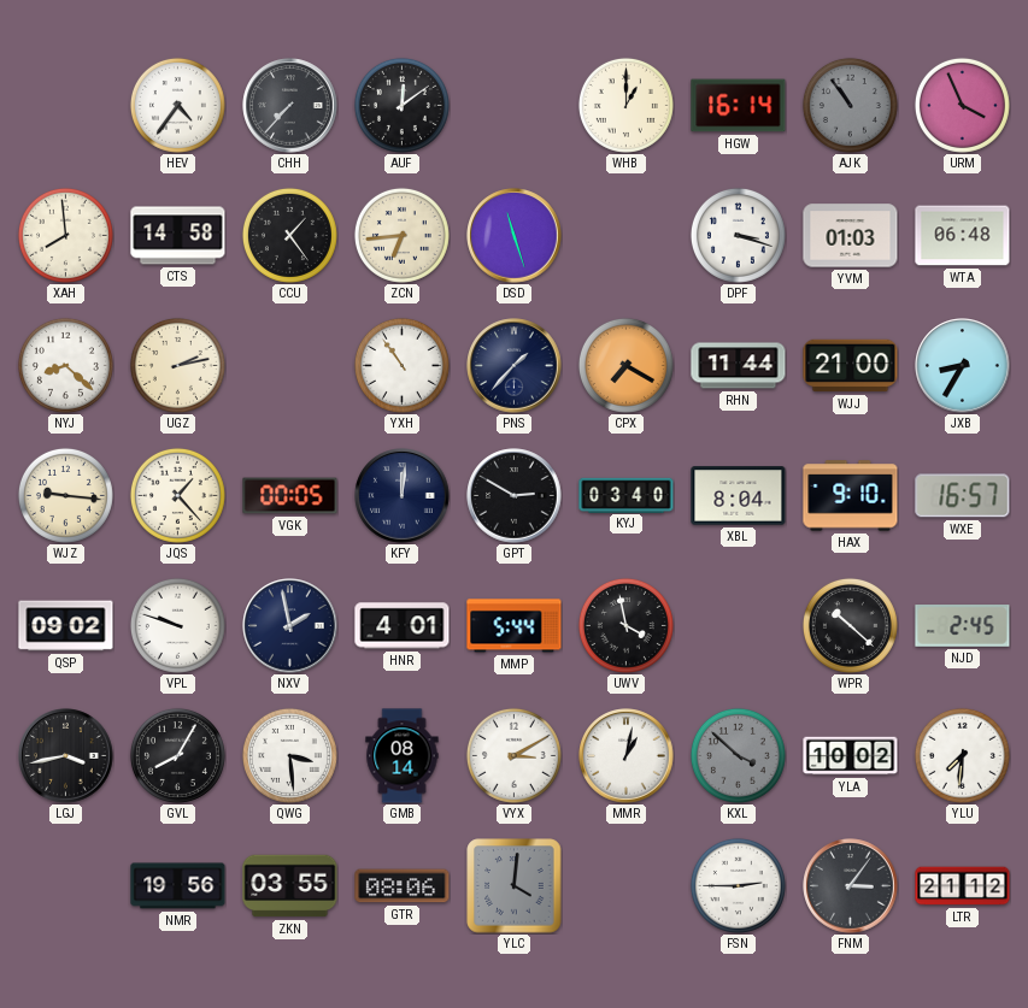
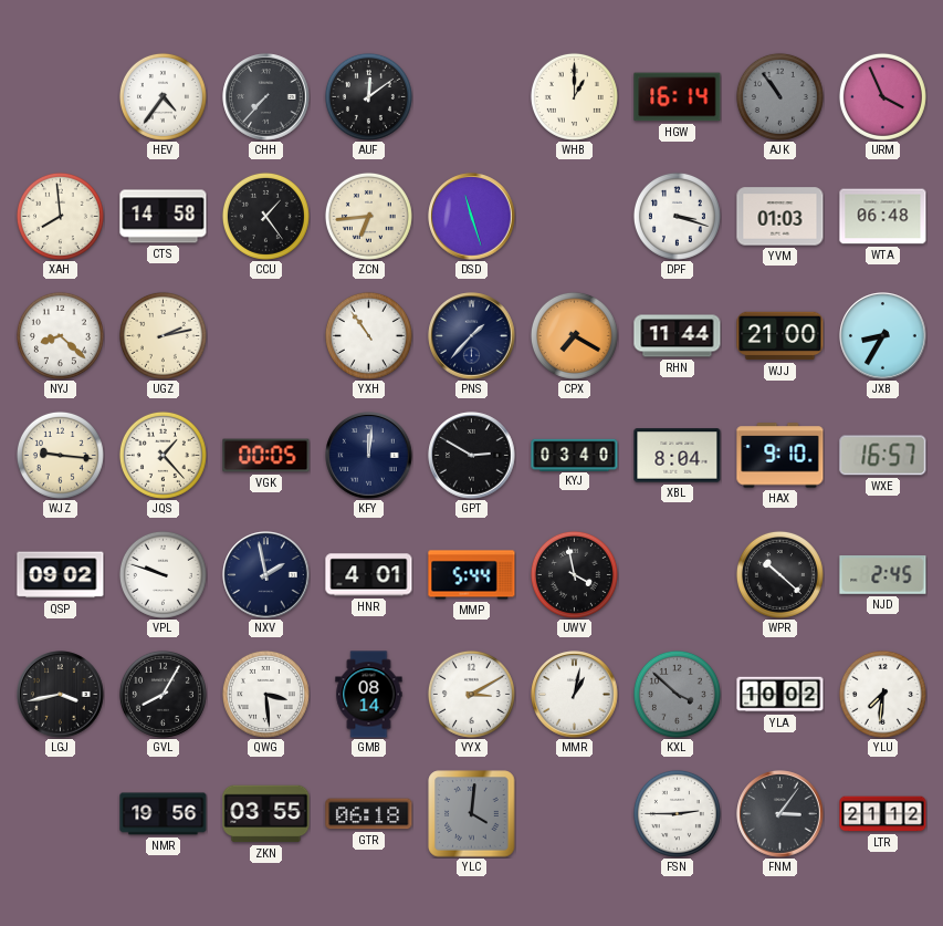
GTR: 08:06 -> 06:18
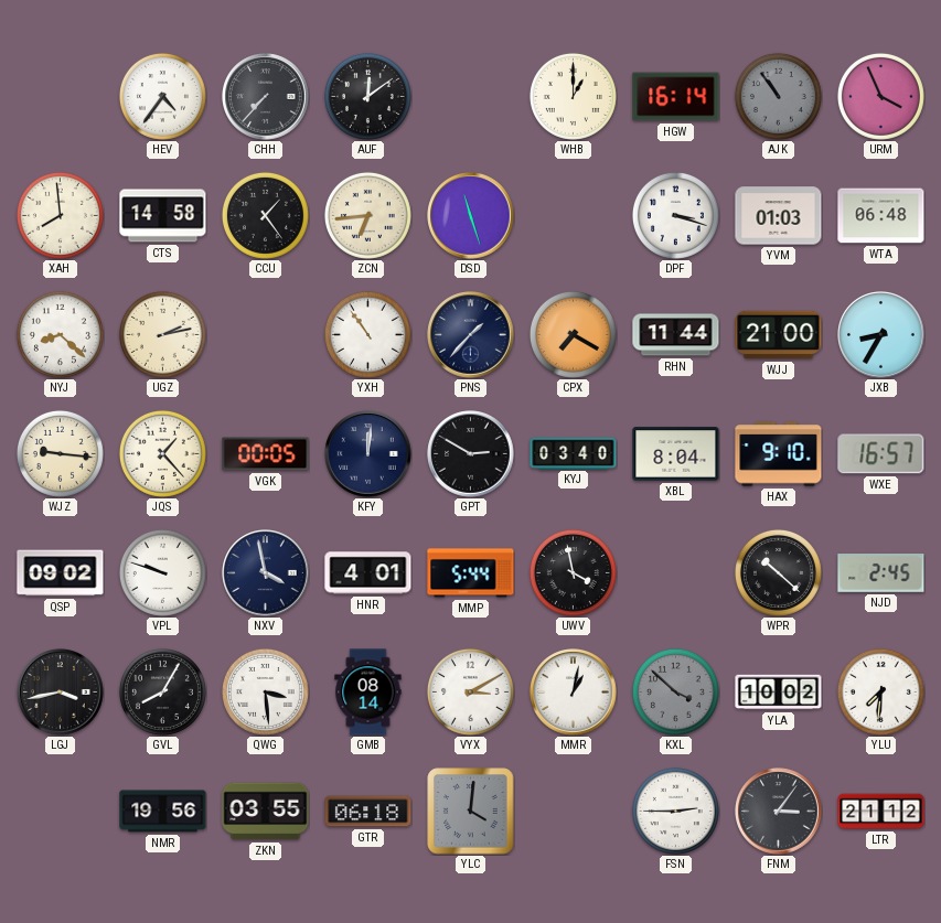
NXV: 1:58 -> 3:58
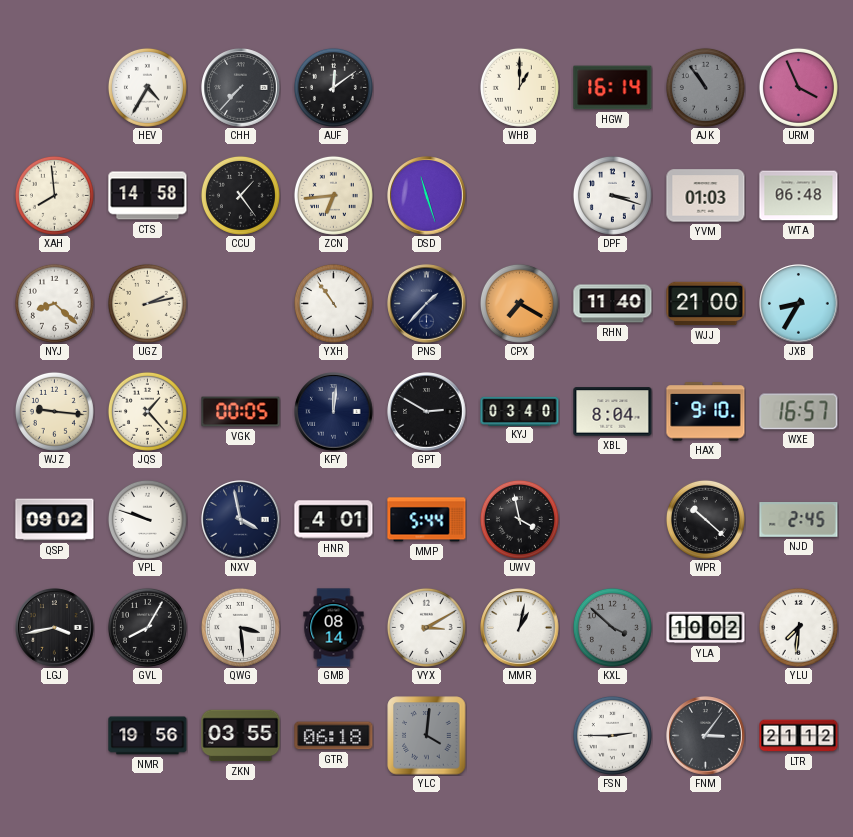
HEV: 4:36 -> 4:35
RHN: 11:44 -> 11:40
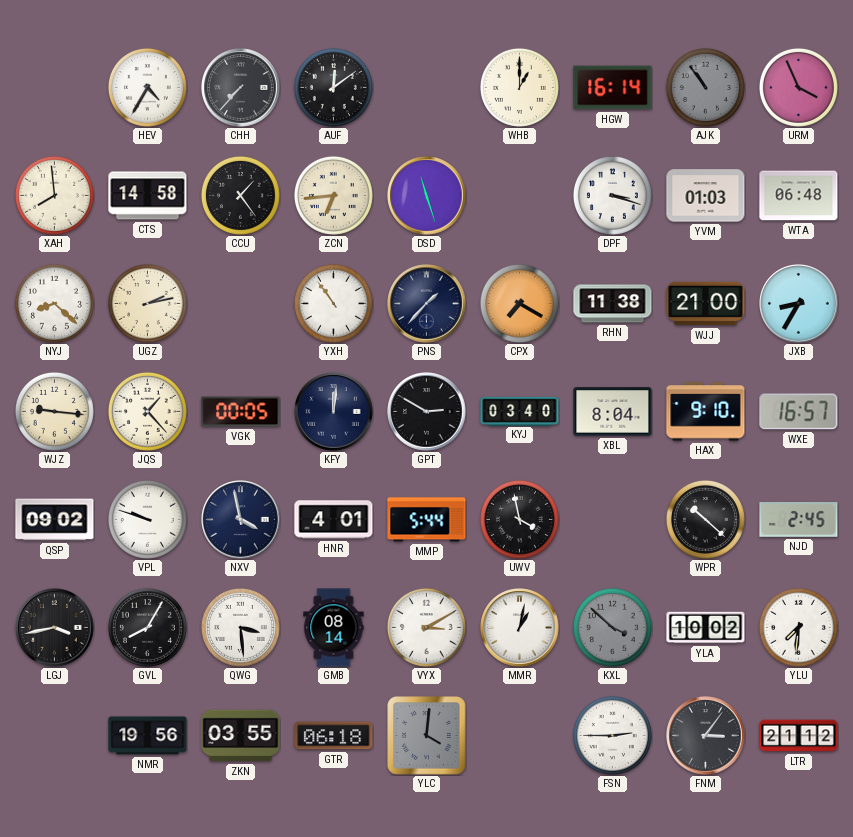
RHN: 11:40 -> 11:38
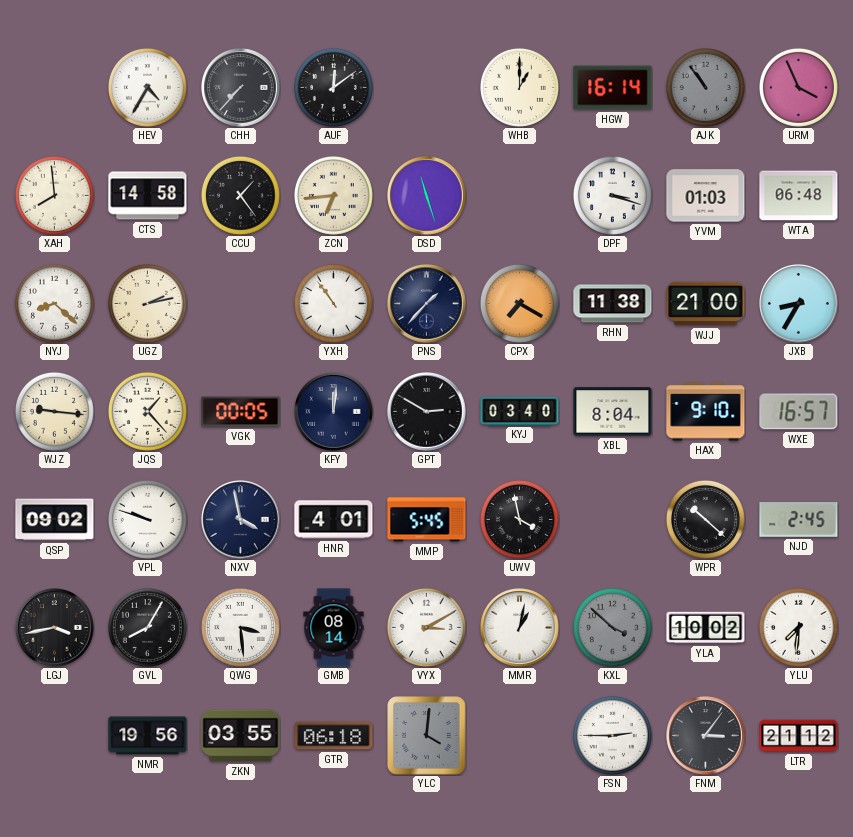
MMP: 5:44 -> 5:45
